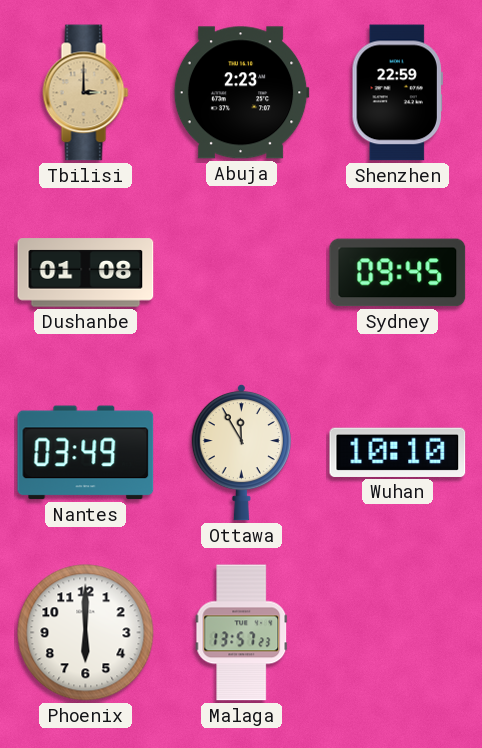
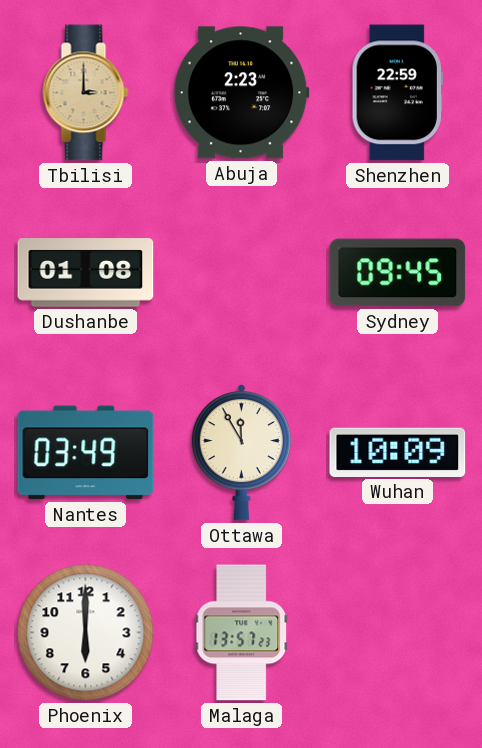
Wuhan: 10:10 -> 10:09
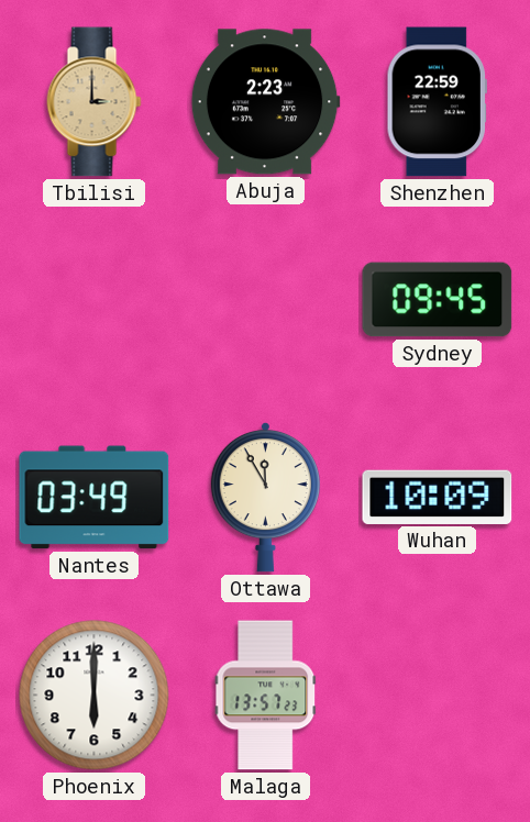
Dushanbe: 01:08 -> none
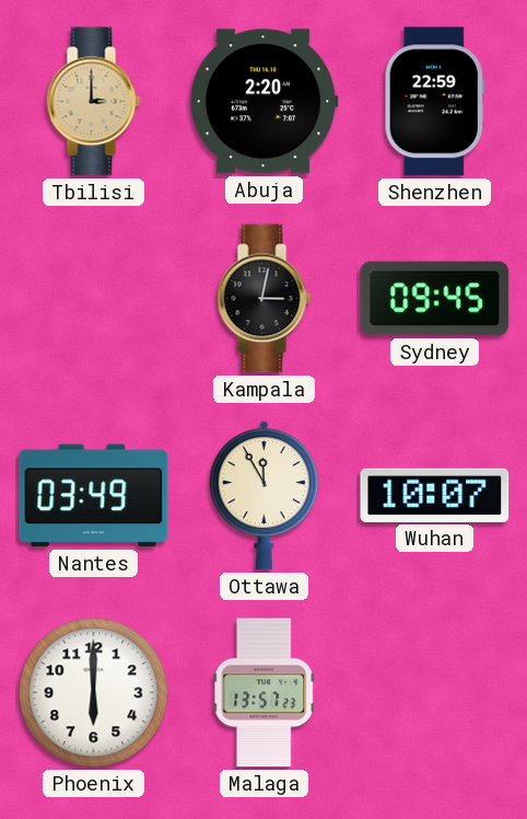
Abuja: 2:23 -> 2:20
Kampala: none -> 3:02
Wuhan: 10:09 -> 10:07
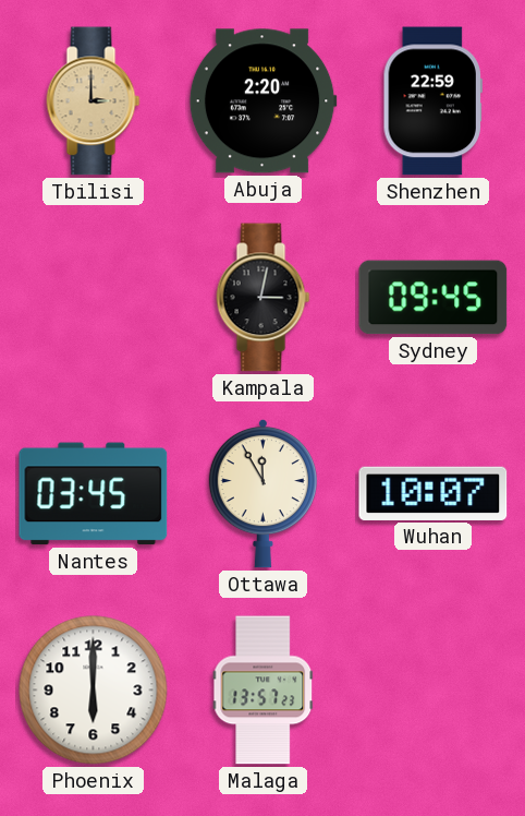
Nantes: 03:49 -> 03:45
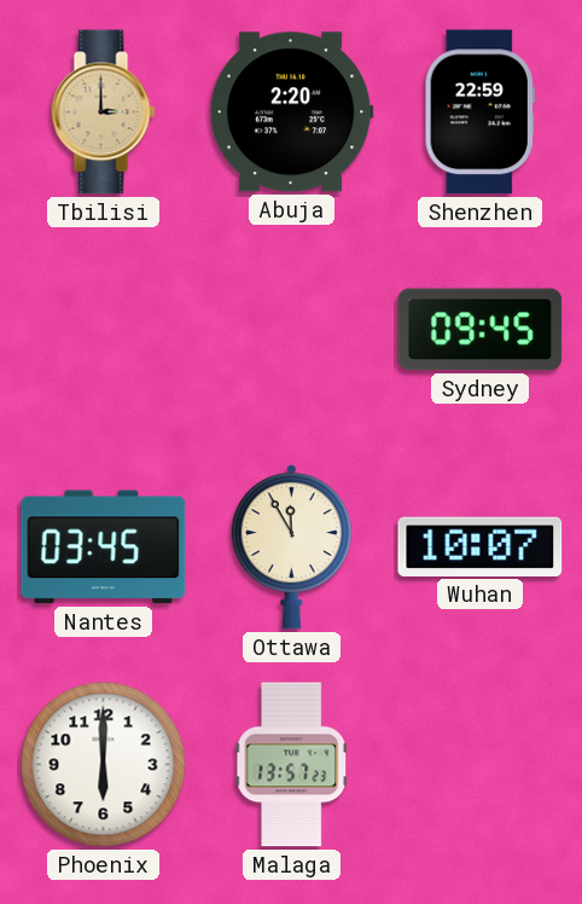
Kampala: 3:02 -> none
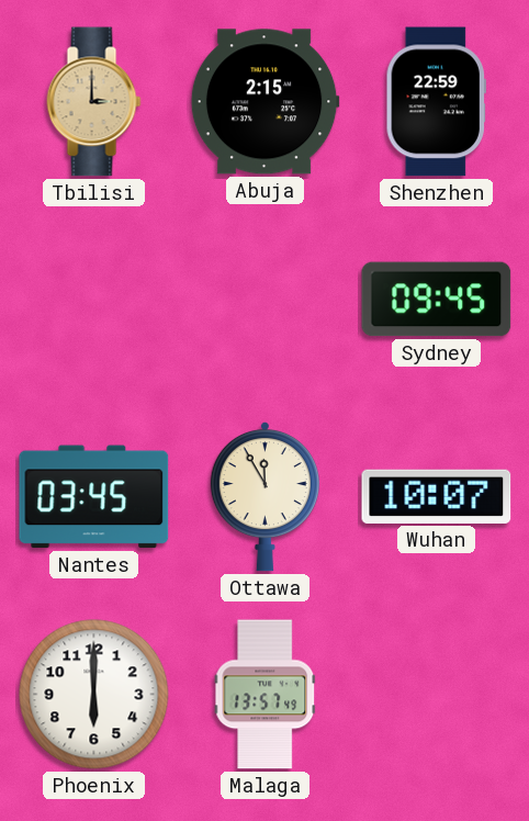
Abuja: 2:20 -> 2:15
Malaga: 13:57:23 -> 13:57:49
